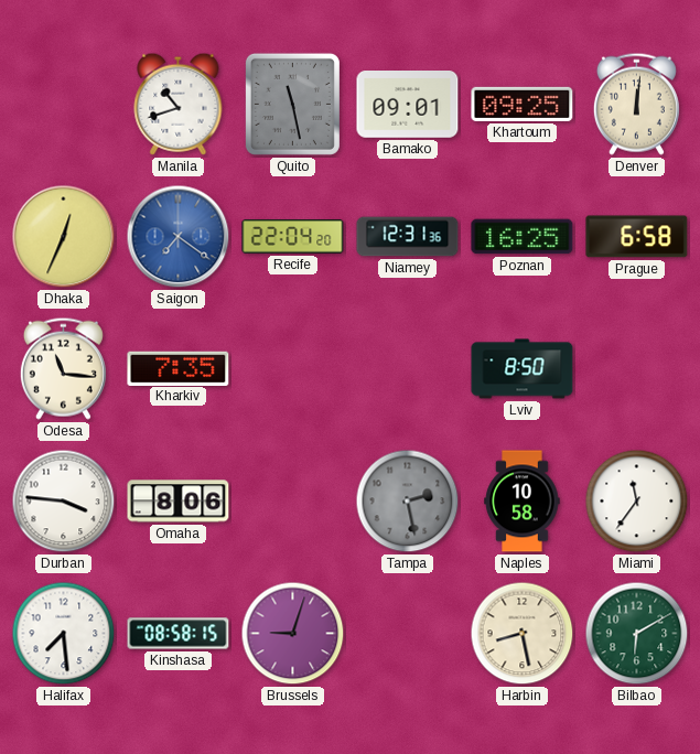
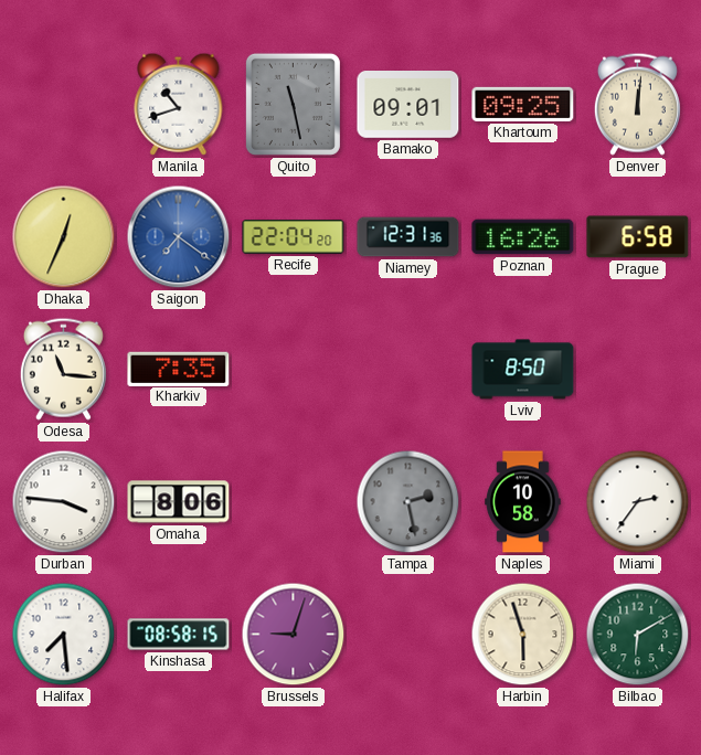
Poznan: 16:25 -> 16:26
Miami: 11:36 -> 2:36
Harbin: 8:28 -> 5:57
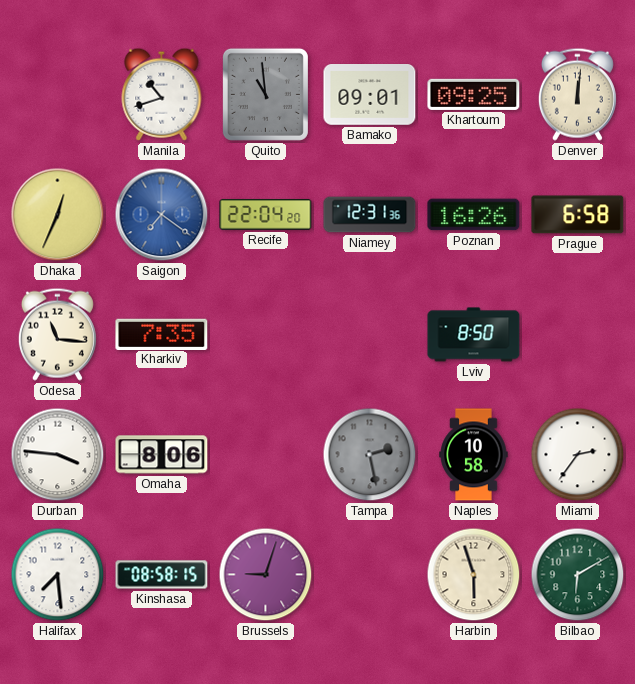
Quito: 11:28 -> 10:59
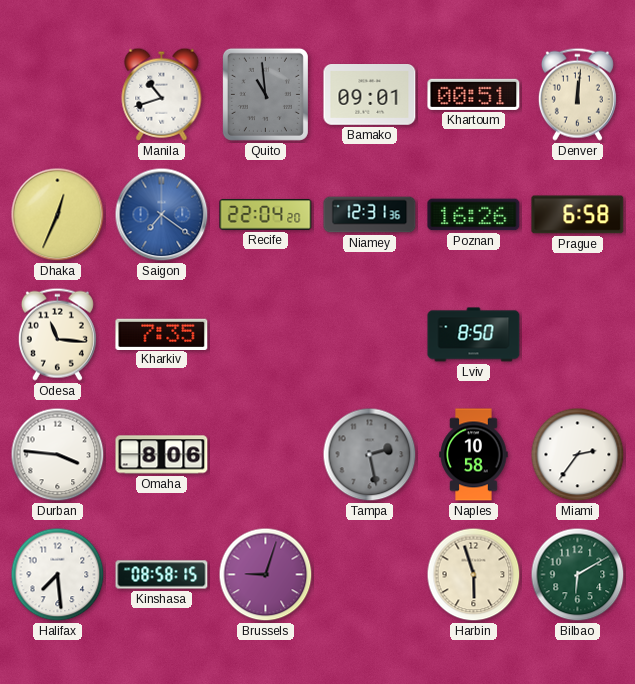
Khartoum: 09:25 -> 00:51
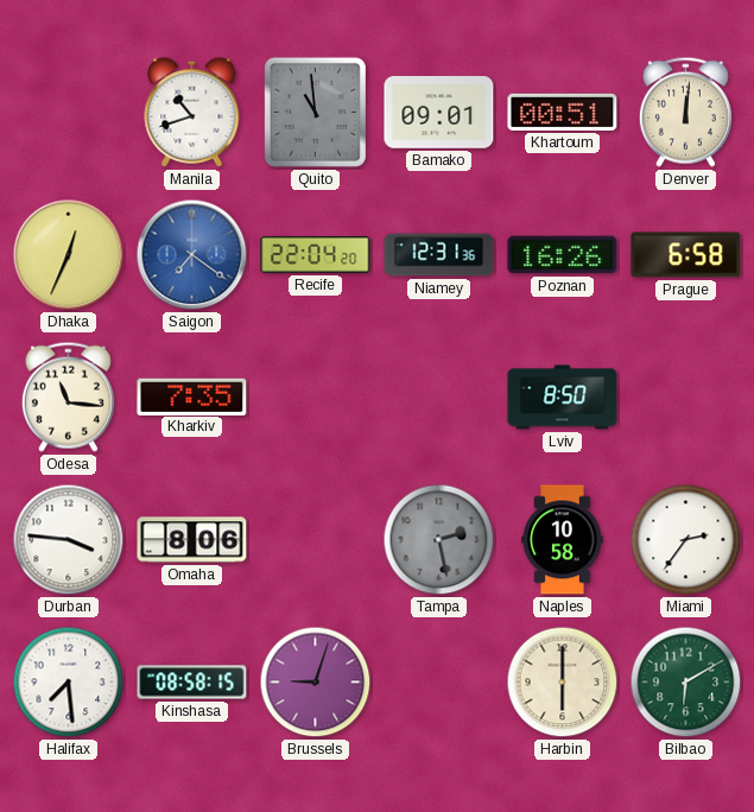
Harbin: 5:57 -> 6:00
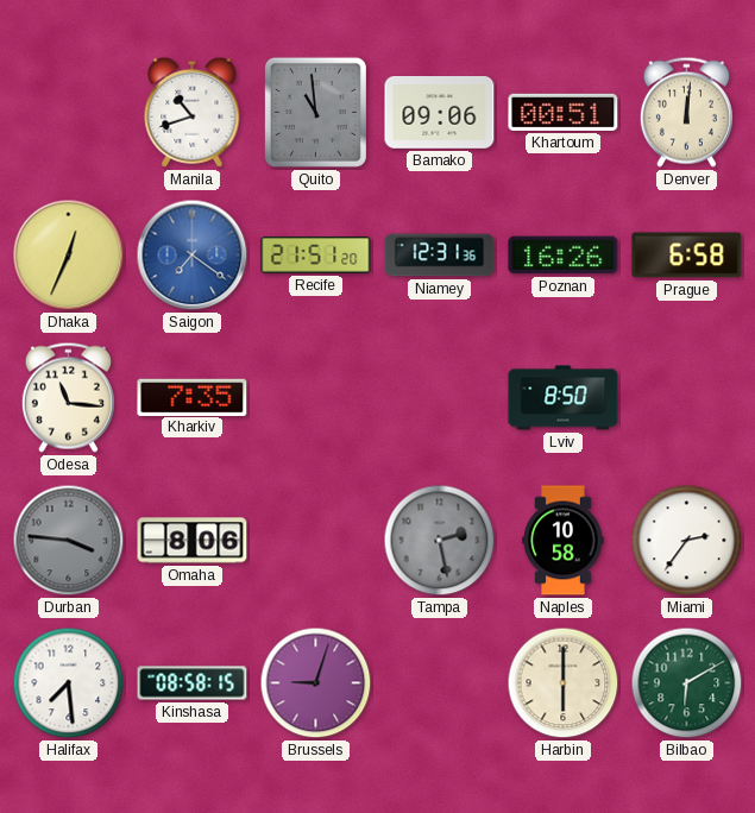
Bamako: 09:01 -> 09:06
Recife: 22:04 -> 21:51
Durban dial: white -> grey
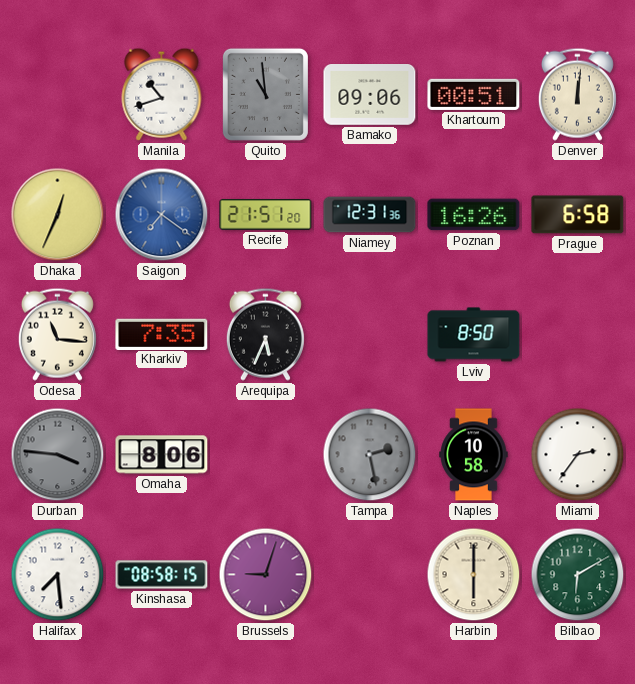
Arequipa: none -> 5:34
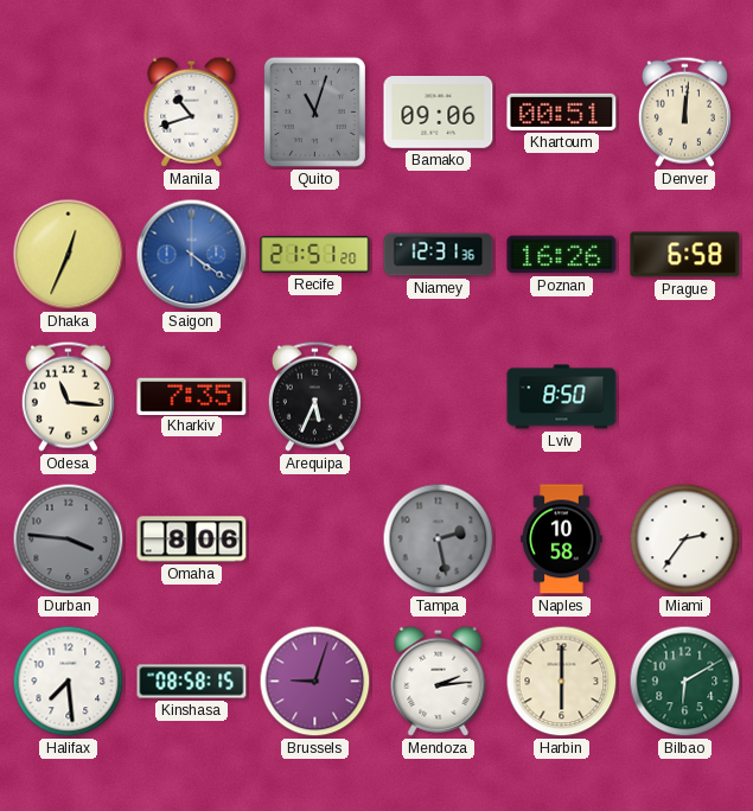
Quito: 10:59 -> 11:03
Saigon: 7:21 -> 4:21
Mendoza: none -> 2:14
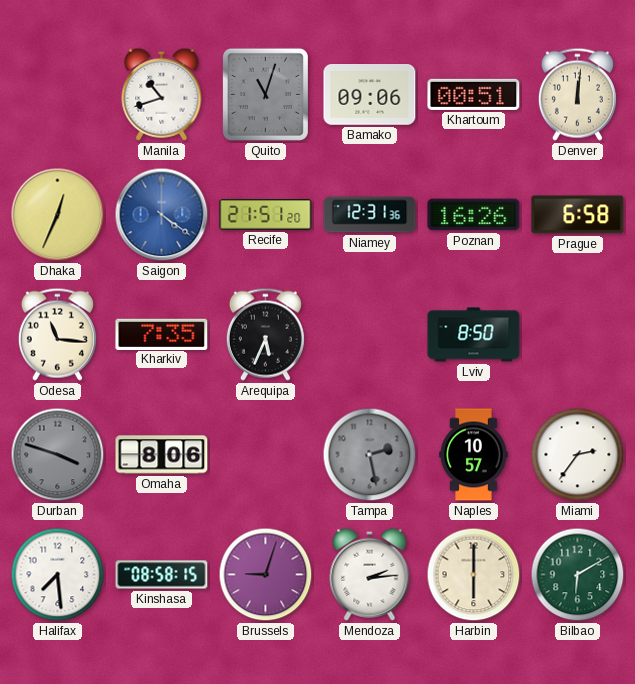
Durban: 3:46 -> 3:48
Naples: 10:58 -> 10:57
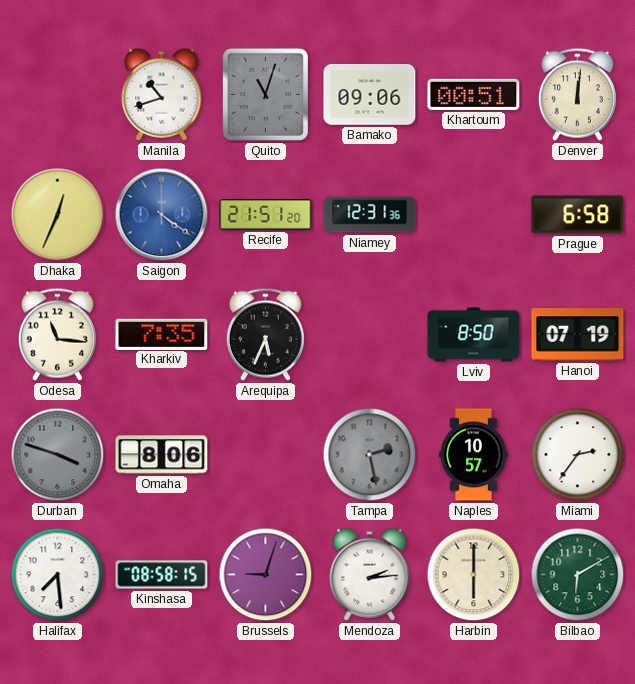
Poznan: 16:26 -> none
Hanoi: none -> 07:19
